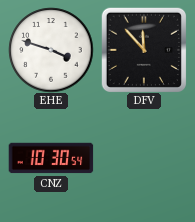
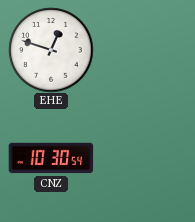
EHE: 3:48 -> 12:48
DFV: 11:53 -> none
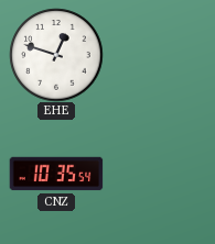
CNZ: 10:30 -> 10:35
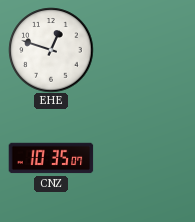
CNZ: 10:35:54 -> 10:35:07
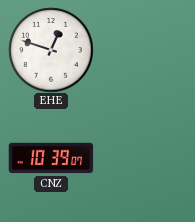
CNZ: 10:35 -> 10:39
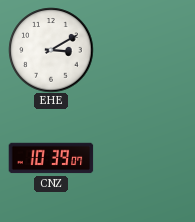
EHE: 12:48 -> 3:10
